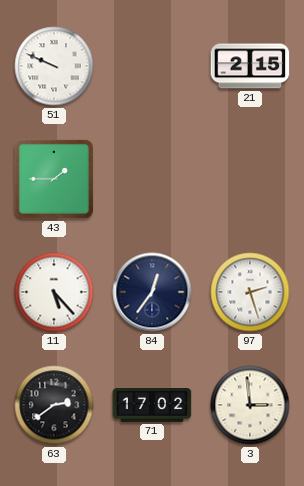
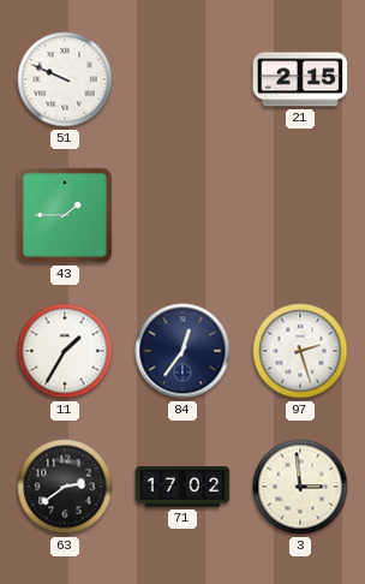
11: 5:23 -> 1:35
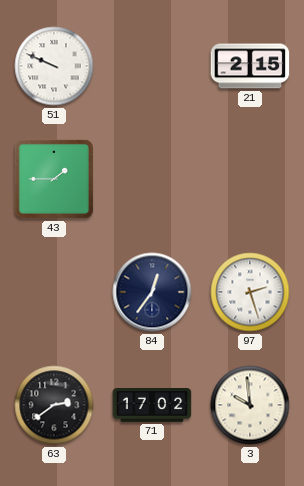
11: 1:35 -> none
3: 2:59 -> 9:59
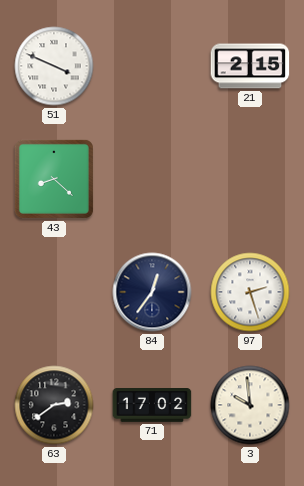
51: 9:49 -> 3:49
43: 1:45 -> 8:22
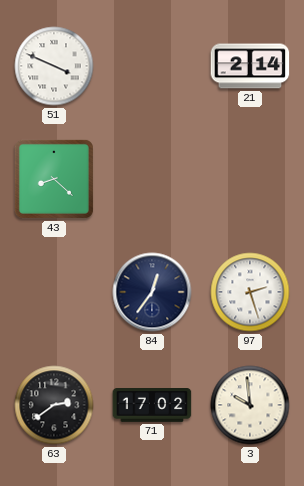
21: 2:15 -> 2:14
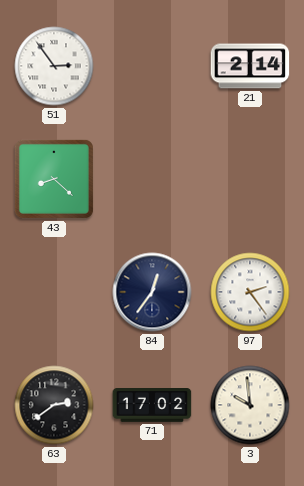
51: 3:49 -> 2:54
97: 2:27 -> 2:24
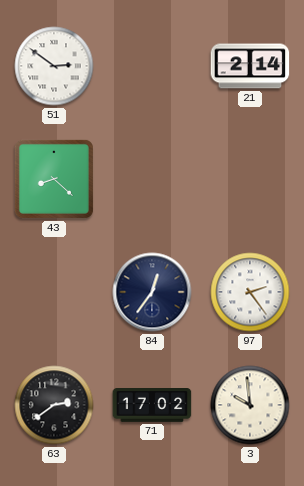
51: 2:54 -> 2:51
